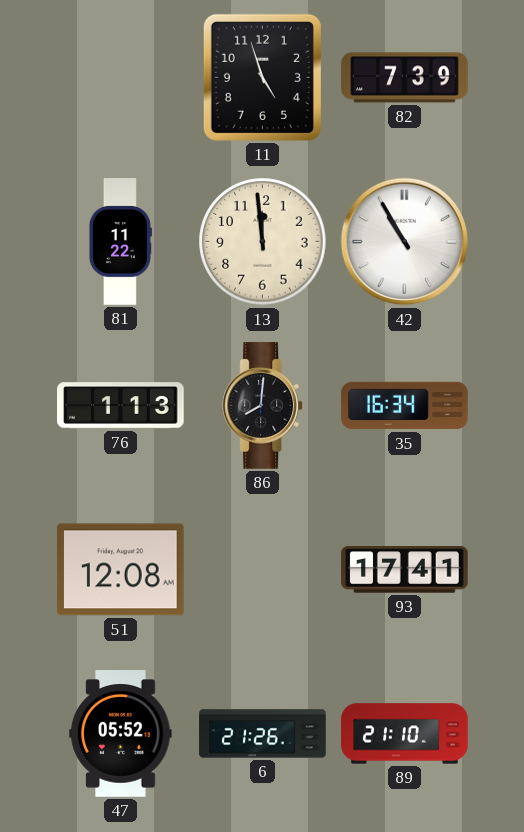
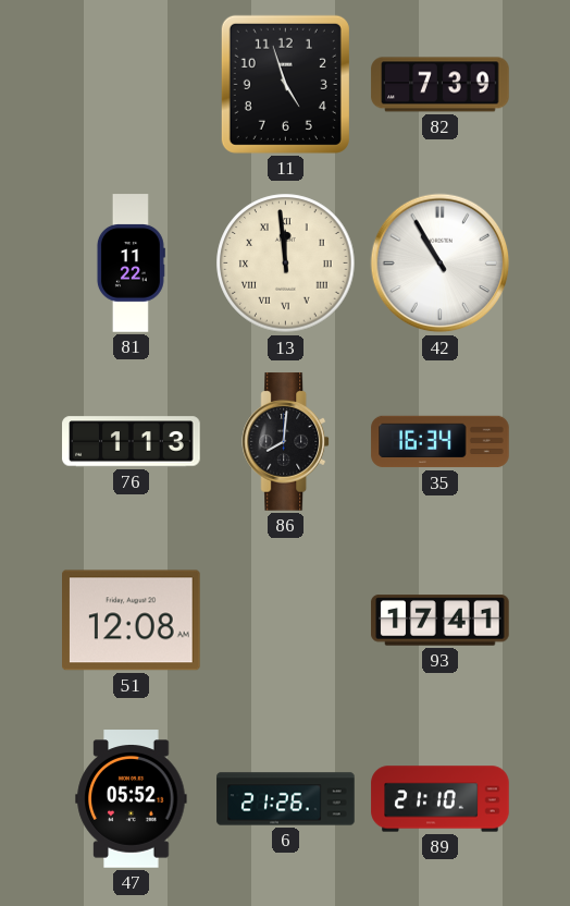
13 numerals: Arabic -> Roman
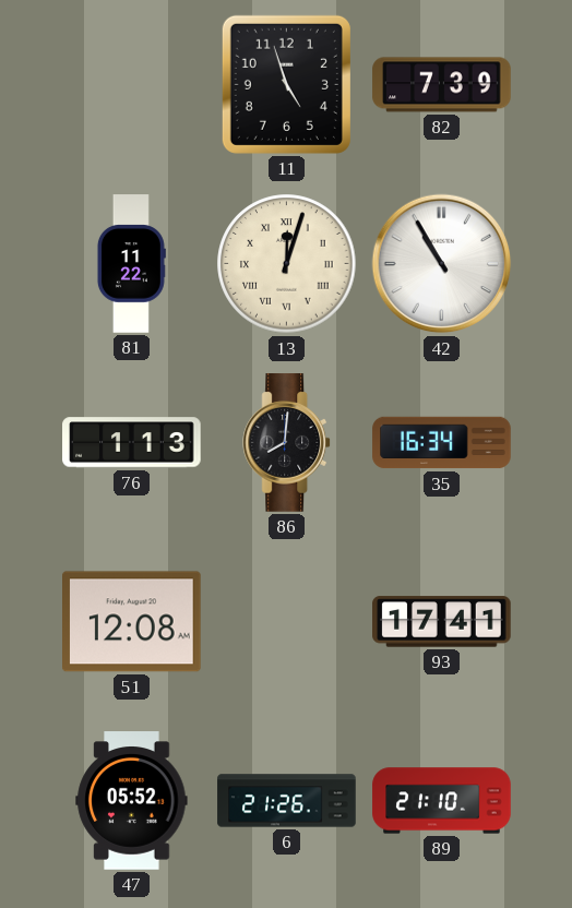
13: 11:59 -> 12:03
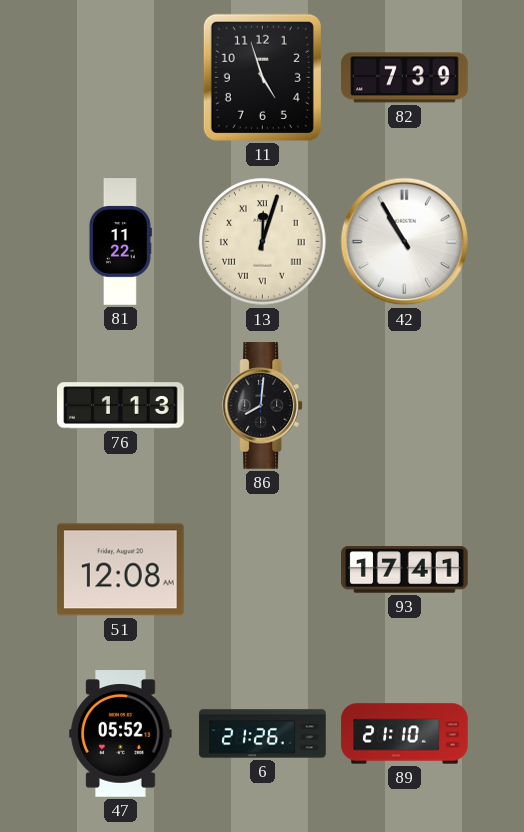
35: 16:34 -> none
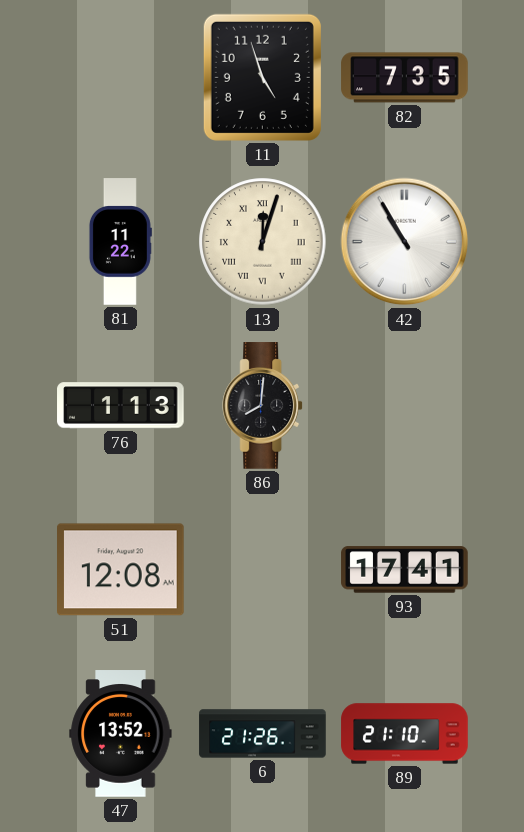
82: 7:39 -> 7:35
47: 05:52 -> 13:52
